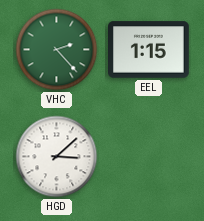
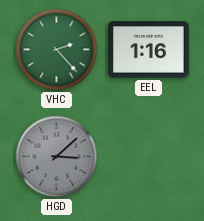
EEL: 1:15 -> 1:16
HGD dial: white -> grey
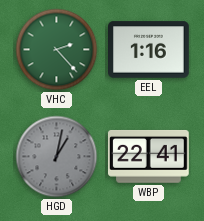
HGD: 3:08 -> 1:02
WBP: none -> 22:41
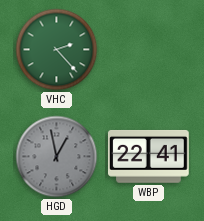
EEL: 1:16 -> none
HGD: 1:02 -> 12:58
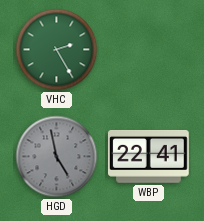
VHC: 2:23 -> 2:25
HGD: 12:58 -> 4:58
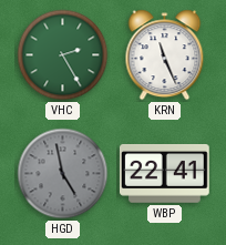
KRN: none -> 11:26
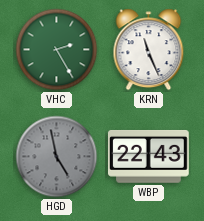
WBP: 22:41 -> 22:43
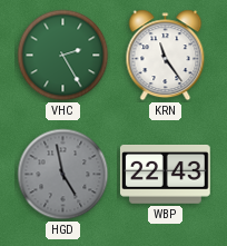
KRN: 11:26 -> 11:24
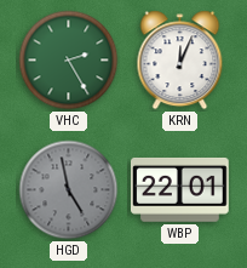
KRN: 11:24 -> 12:04
WBP: 22:43 -> 22:01
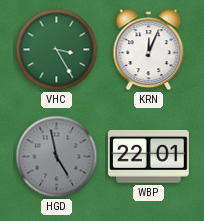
VHC: 2:25 -> 3:25
